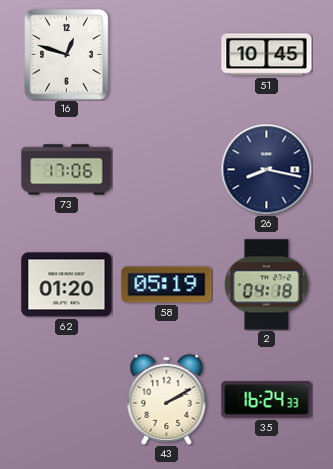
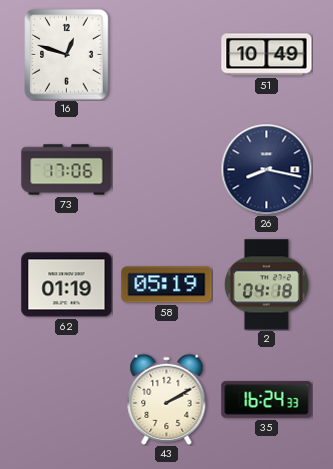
51: 10:45 -> 10:49
62: 01:20 -> 01:19
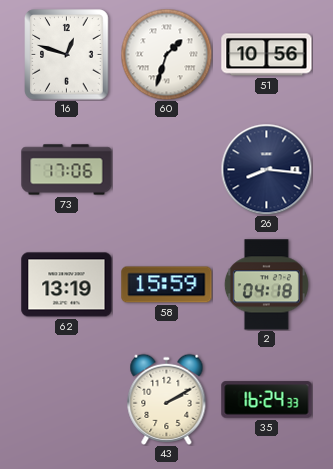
60: none -> 1:33
51: 10:49 -> 10:56
26: 8:17 -> 8:16
62: 01:19 -> 13:19
58: 05:19 -> 15:59
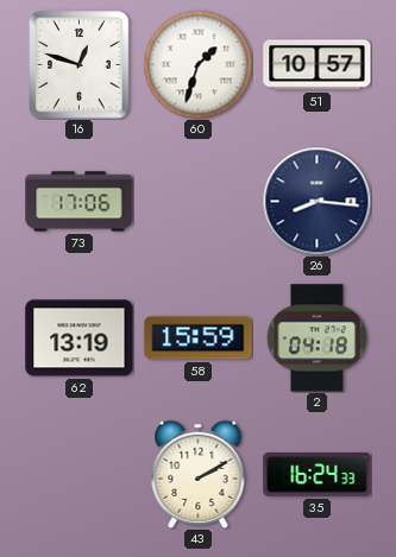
51: 10:56 -> 10:57
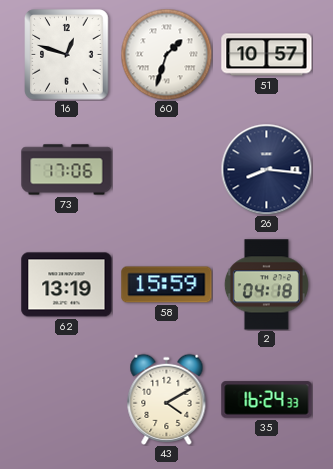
43: 2:10 -> 4:10
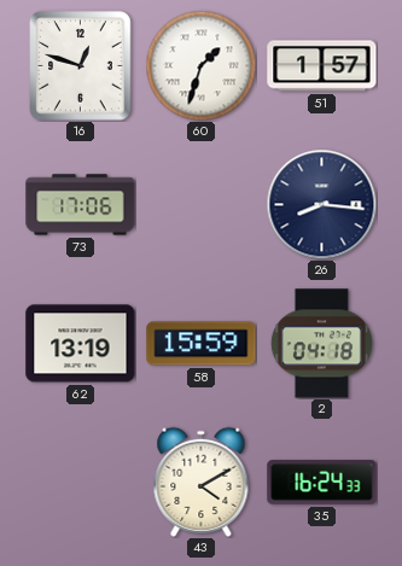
51: 10:57 -> 1:57
